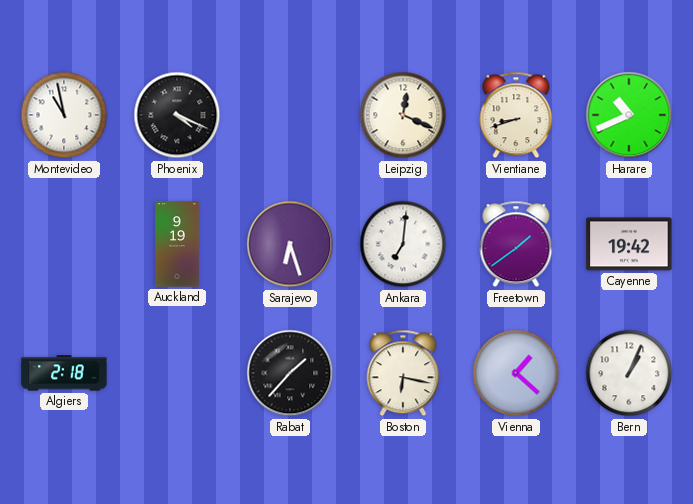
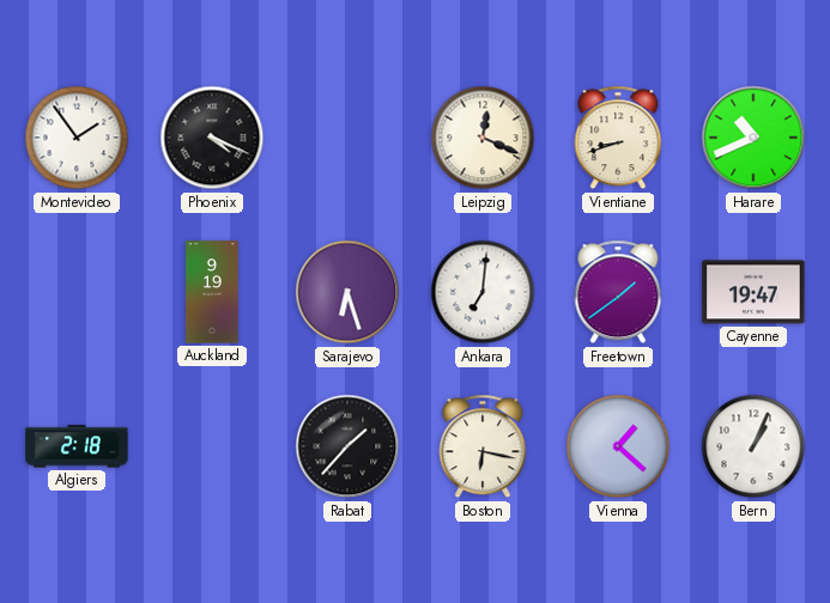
Montevideo: 10:58 -> 1:54
Cayenne: 19:42 -> 19:47
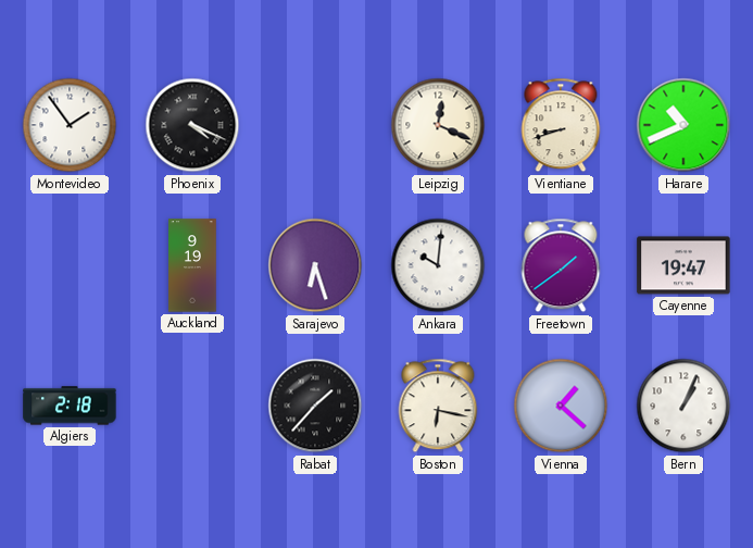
Ankara: 7:01 -> 10:01
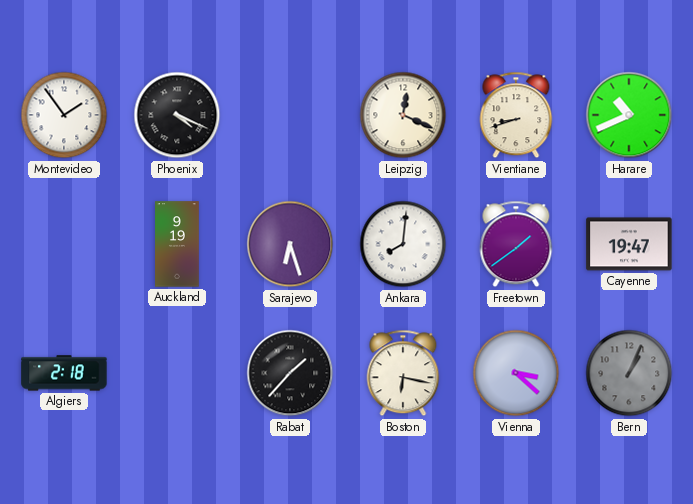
Ankara: 10:01 -> 8:01
Vienna: 1:22 -> 3:22
Bern dial: white -> grey
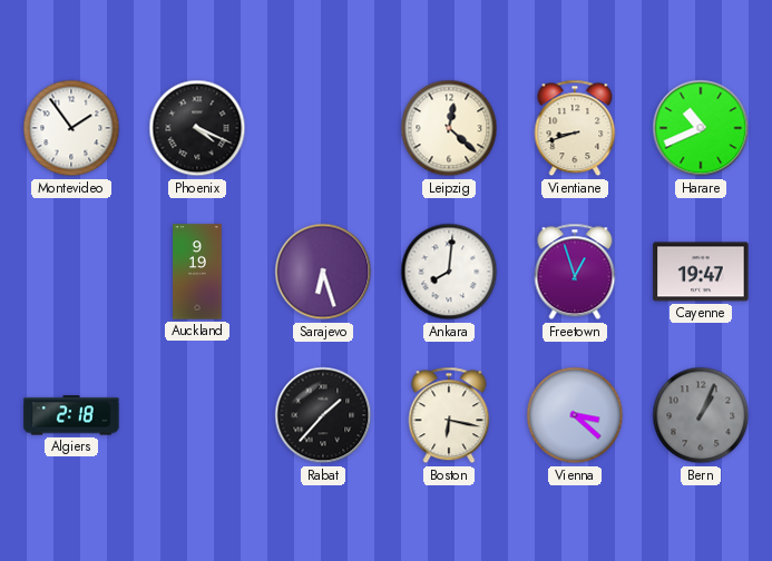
Leipzig: 12:19 -> 12:22
Freetown: 1:39 -> 12:57
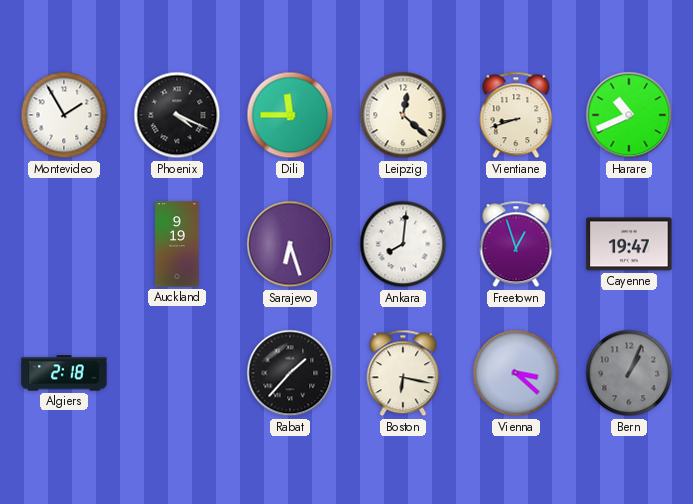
Montevideo: 1:54 -> 1:55
Dili: none -> 11:45
